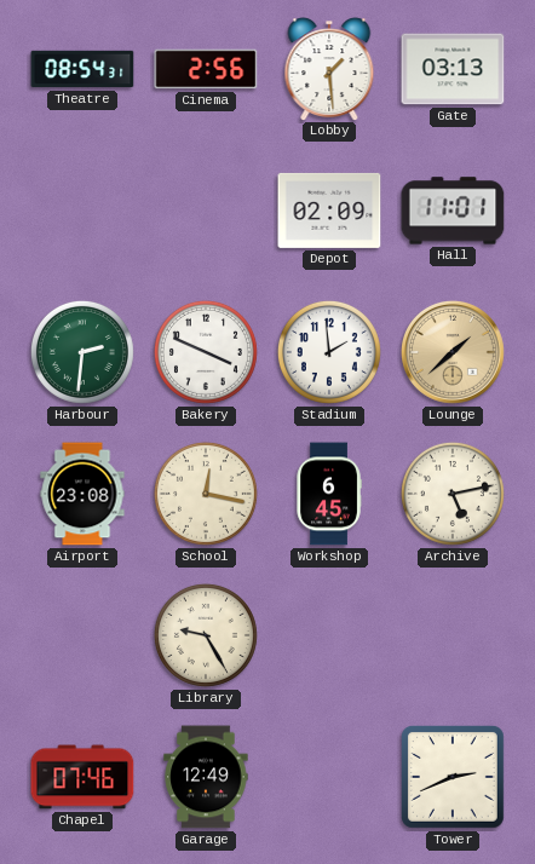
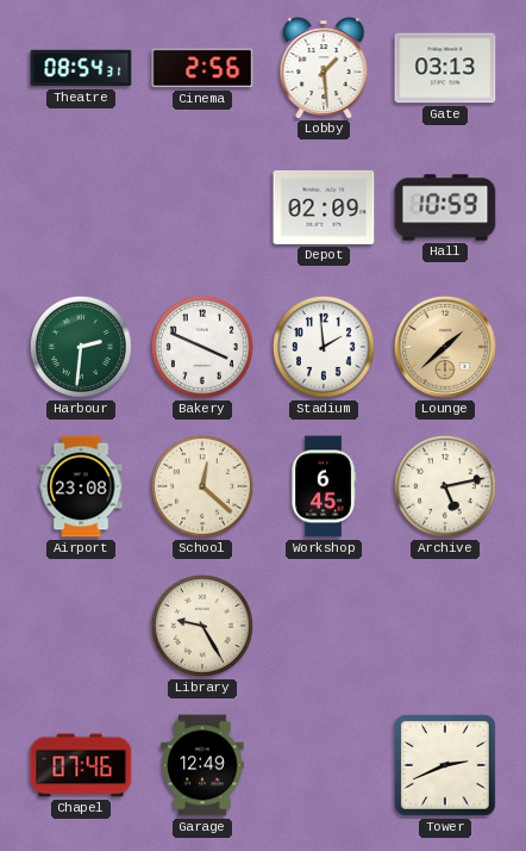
Hall: 11:01 -> 10:59
School: 12:17 -> 12:22
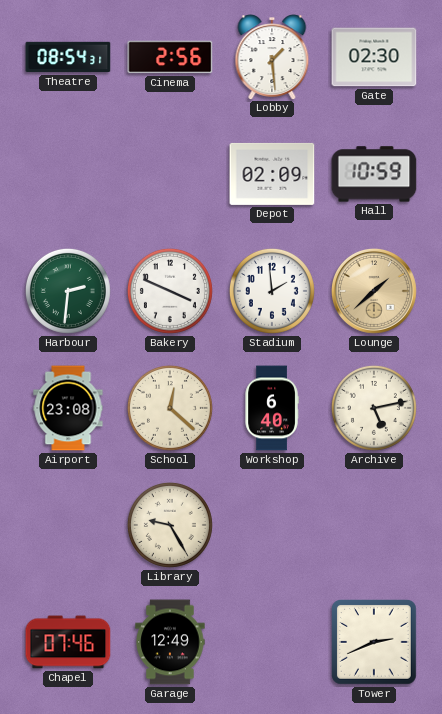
Gate: 03:13 -> 02:30
Workshop: 6:45 -> 6:40
